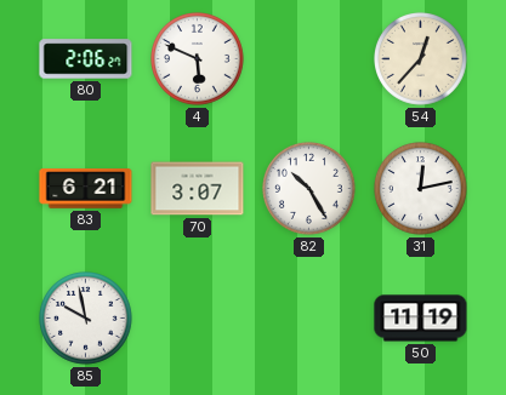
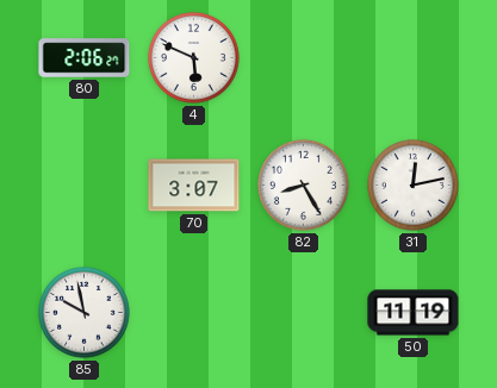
54: 12:37 -> none
83: 6:21 -> none
82: 10:25 -> 8:25
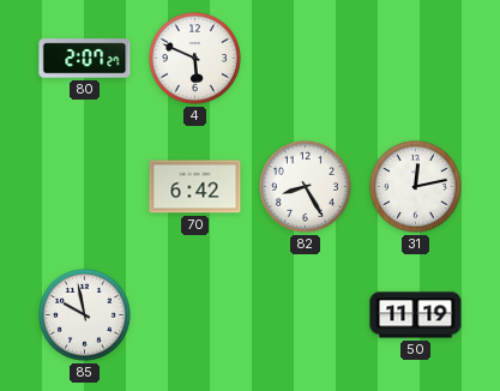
80: 2:06 -> 2:07
70: 3:07 -> 6:42
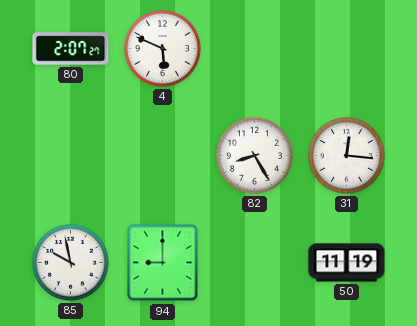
70: 6:42 -> none
31: 12:13 -> 12:16
94: none -> 9:00
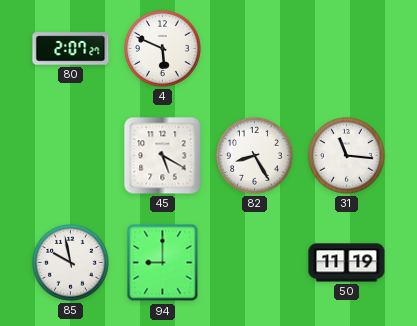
45: none -> 5:20
31: 12:16 -> 11:16
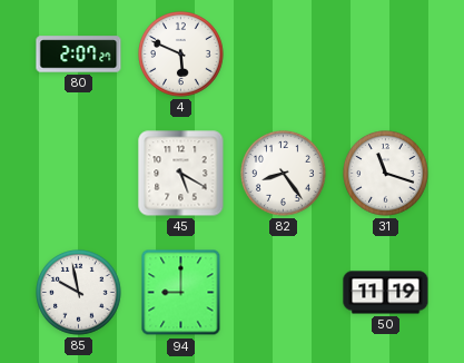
82: 8:25 -> 8:24
31: 11:16 -> 11:18
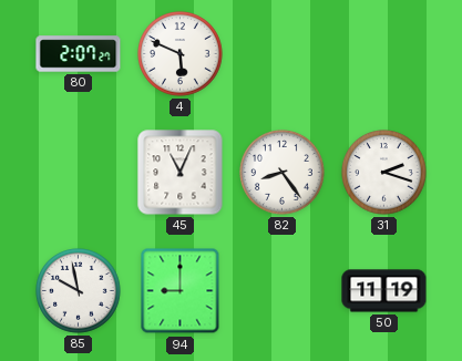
45: 5:20 -> 11:04
31: 11:18 -> 2:18
